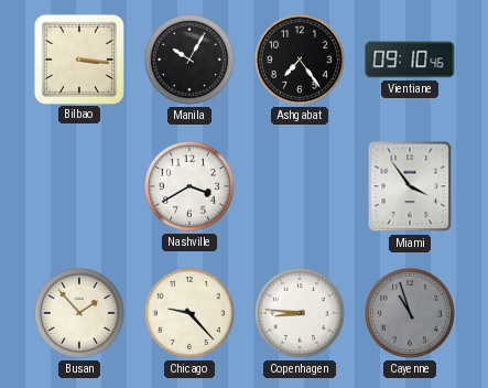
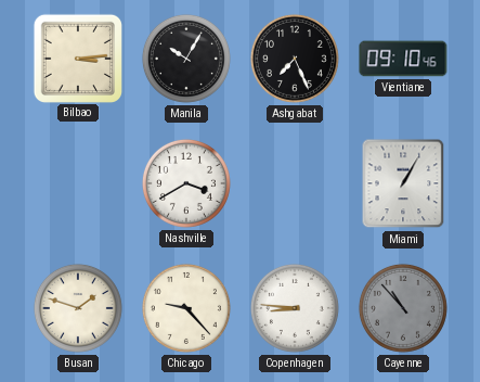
Bilbao: 3:16 -> 3:14
Ashgabat: 7:24 -> 7:26
Miami: 3:54 -> 1:05
Busan: 1:53 -> 1:48
Cayenne: 10:57 -> 10:53
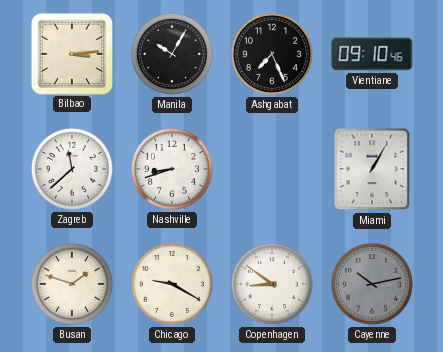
Zagreb: none -> 11:38
Nashville: 3:40 -> 8:42
Chicago: 9:23 -> 9:20
Copenhagen: 8:46 -> 8:51
Cayenne: 10:53 -> 10:13
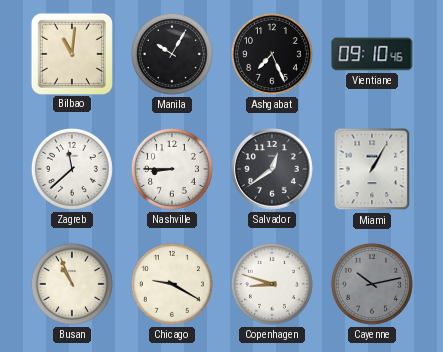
Bilbao: 3:14 -> 11:01
Nashville: 8:42 -> 8:45
Salvador: none -> 12:39
Busan: 1:48 -> 10:56
Copenhagen: 8:51 -> 8:48
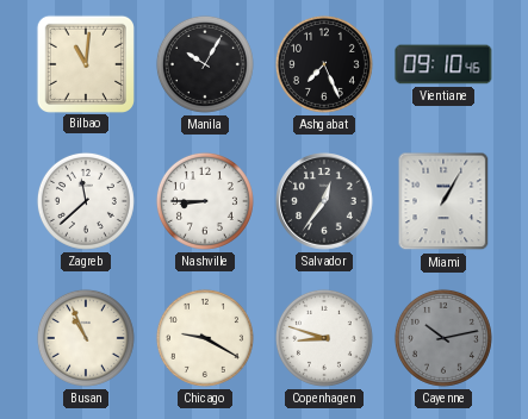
Salvador: 12:39 -> 12:36
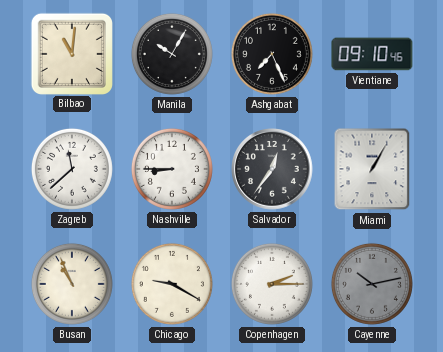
Copenhagen: 8:48 -> 2:15
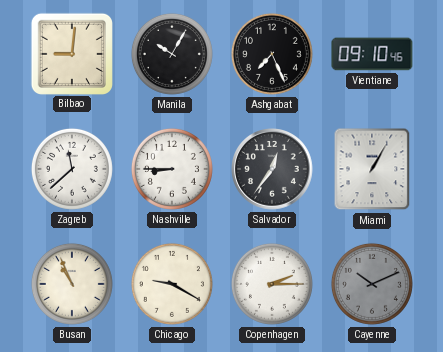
Bilbao: 11:01 -> 9:01
Cayenne: 10:13 -> 10:11
